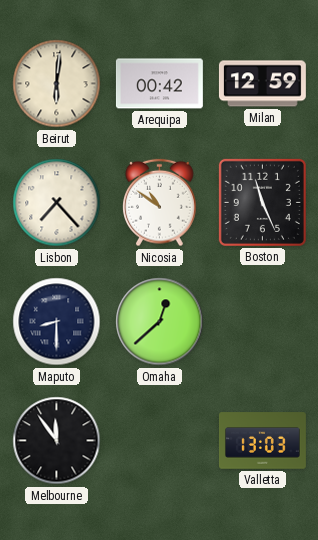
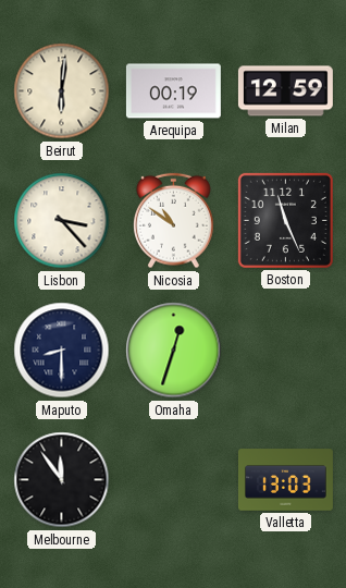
Arequipa: 00:42 -> 00:19
Lisbon: 7:23 -> 3:23
Omaha: 12:38 -> 12:33
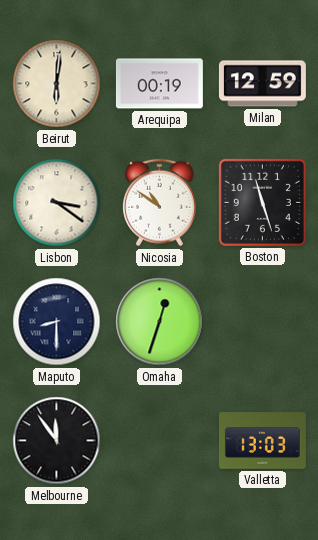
Lisbon: 3:23 -> 3:21
Boston: 11:26 -> 11:27
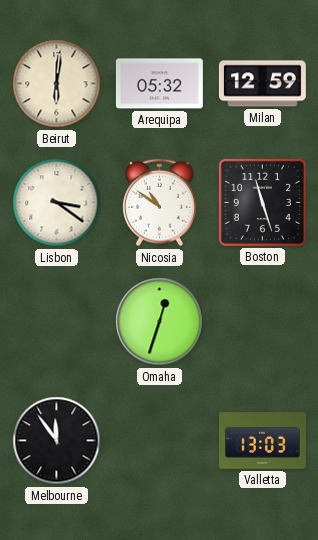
Arequipa: 00:19 -> 05:32
Maputo: 8:30 -> none
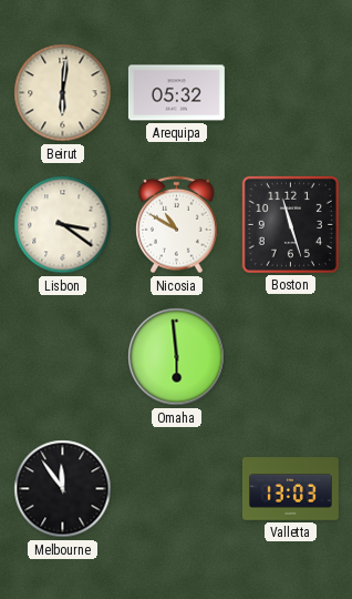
Milan: 12:59 -> none
Nicosia: 10:51 -> 10:50
Omaha: 12:33 -> 5:59
